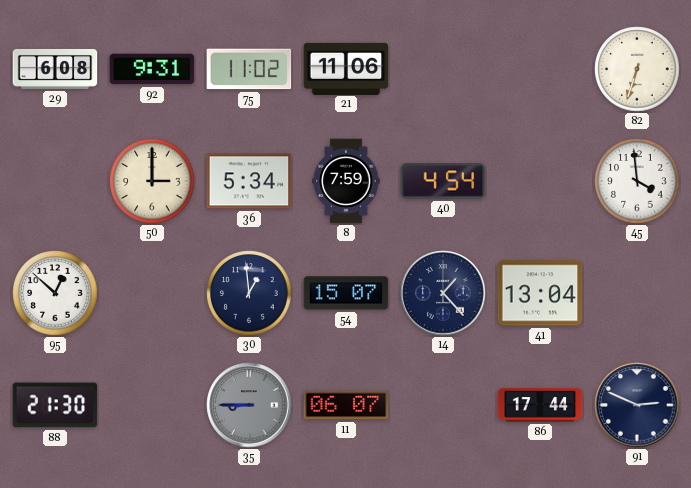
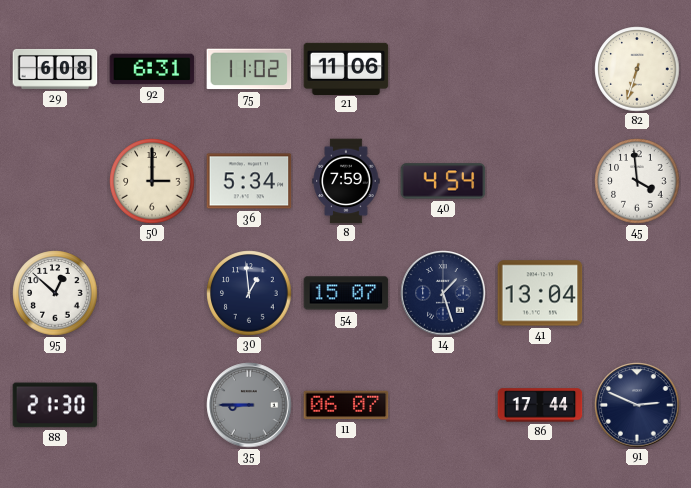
92: 9:31 -> 6:31
14: 1:23 -> 1:27
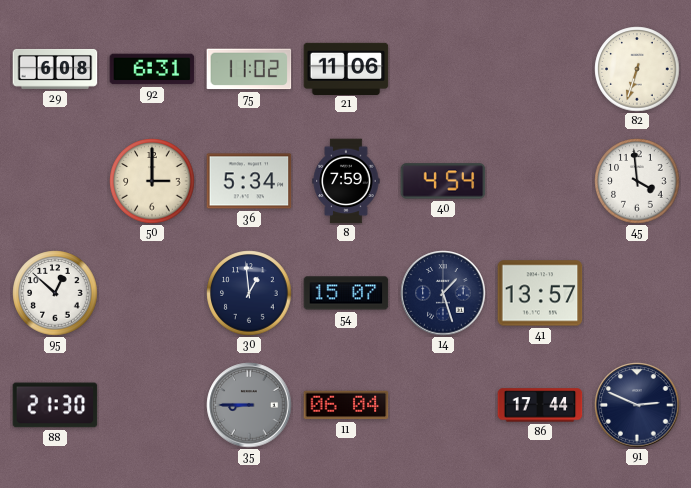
41: 13:04 -> 13:57
11: 06:07 -> 06:04
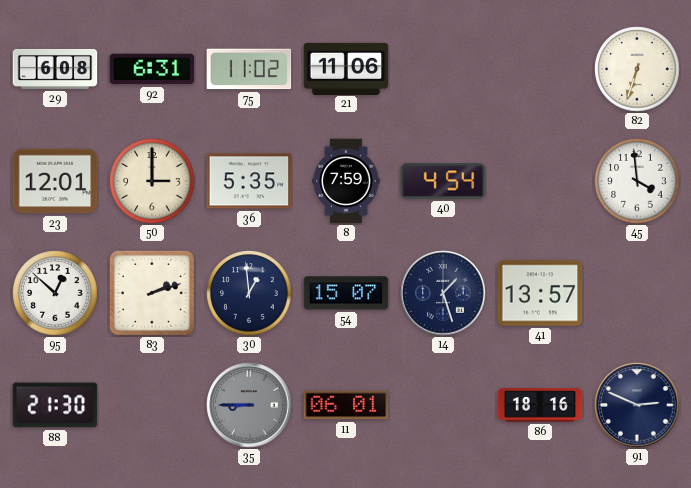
23: none -> 12:01
36: 5:34 -> 5:35
83: none -> 2:12
11: 06:04 -> 06:01
86: 17:44 -> 18:16
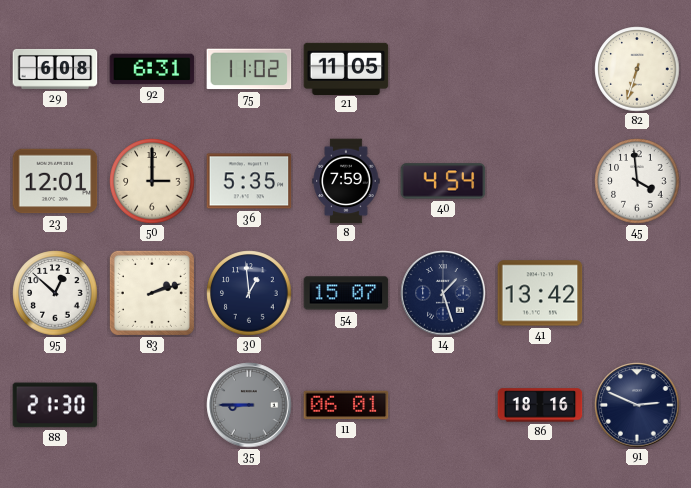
21: 11:06 -> 11:05
41: 13:57 -> 13:42
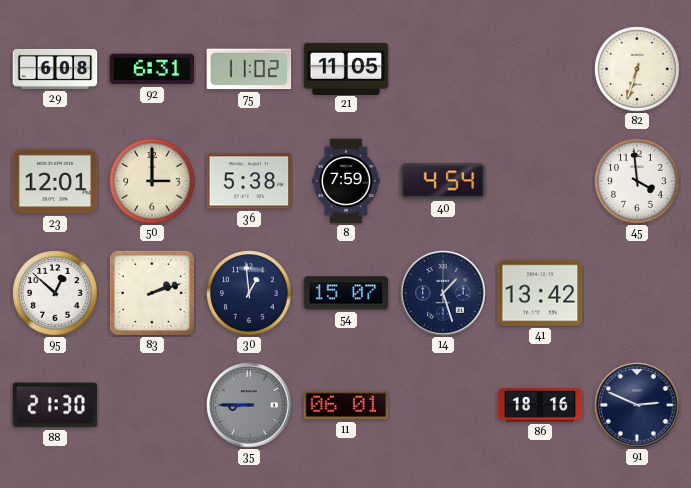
36: 5:35 -> 5:38
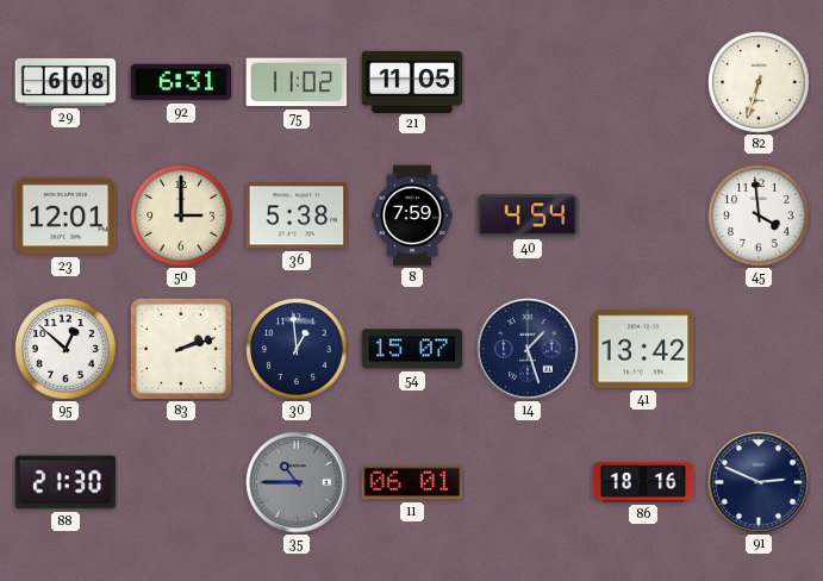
35: 8:45 -> 10:45
